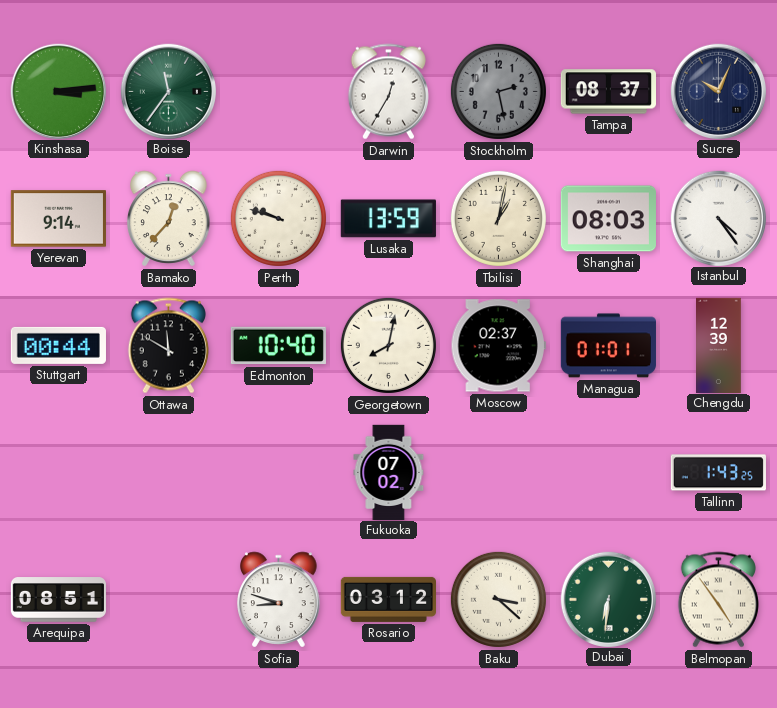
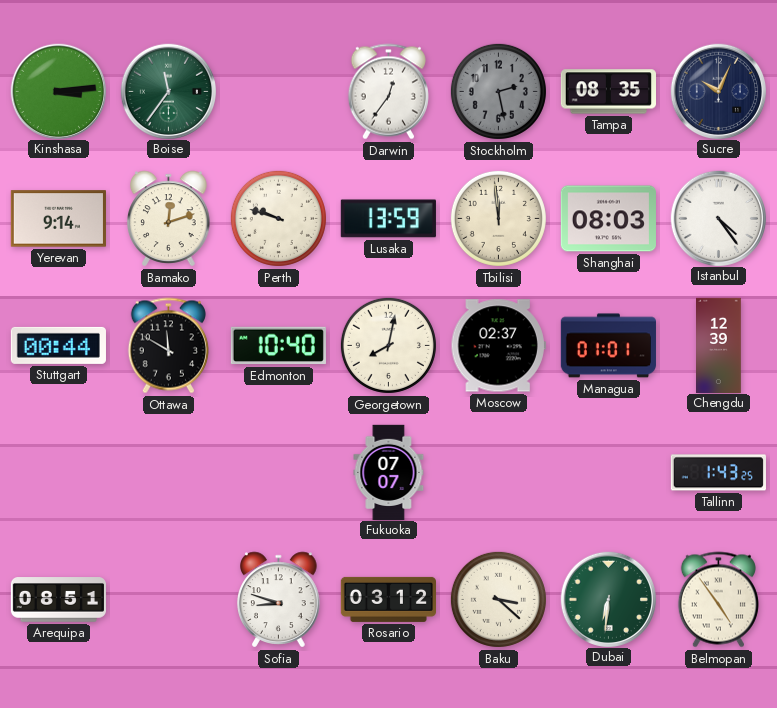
Darwin: 12:35 -> 12:36
Tampa: 08:37 -> 08:35
Bamako: 12:37 -> 12:12
Tbilisi: 1:02 -> 11:59
Fukuoka: 07:02 -> 07:07
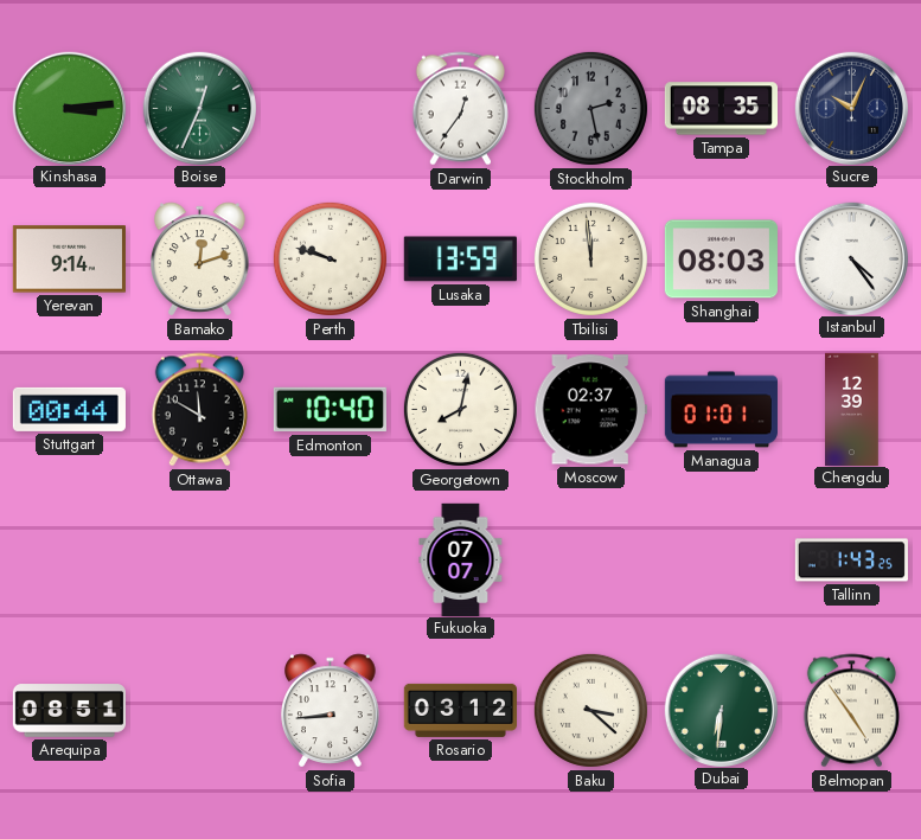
Boise: 11:36 -> 12:34
Sofia: 8:48 -> 8:44
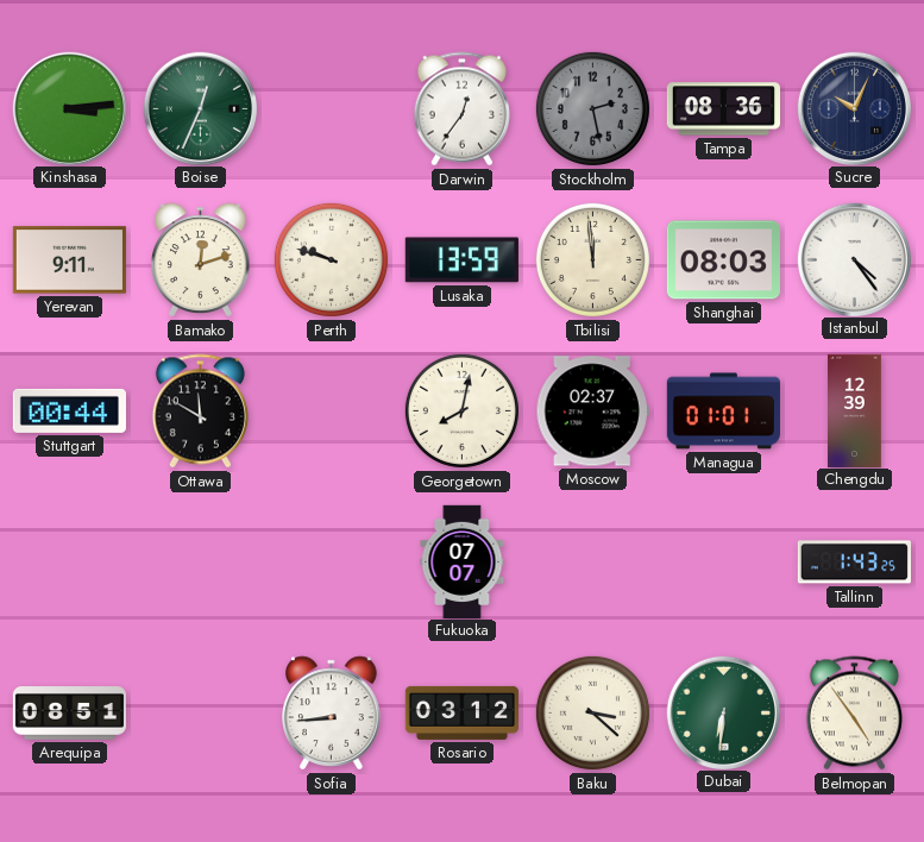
Tampa: 08:35 -> 08:36
Yerevan: 9:14 -> 9:11
Edmonton: 10:40 -> none
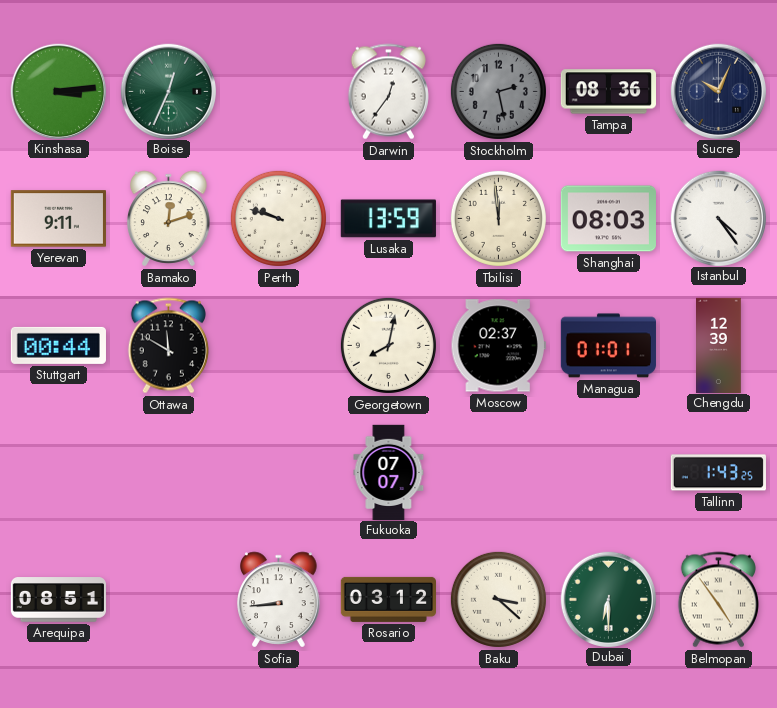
Dubai: 6:31 -> 6:30
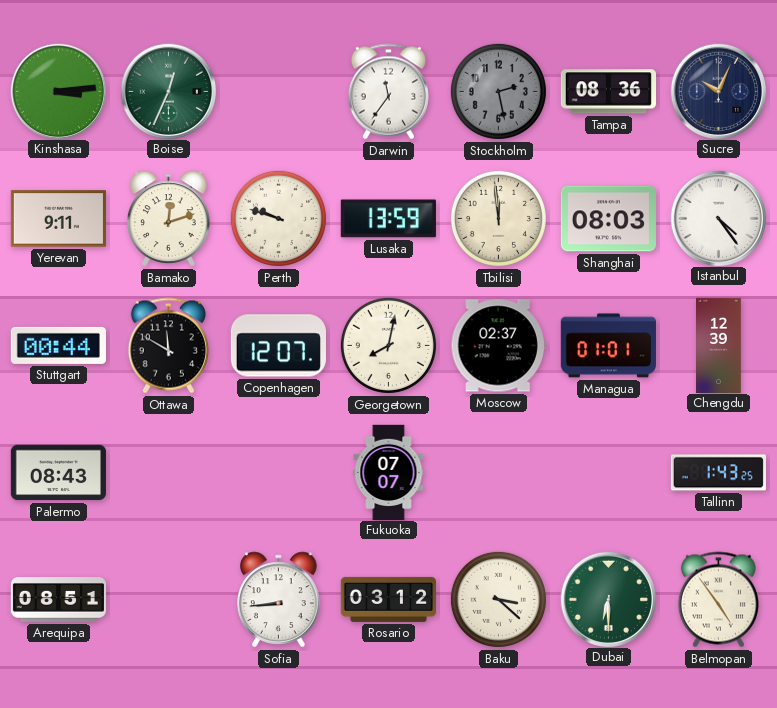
Darwin: 12:36 -> 11:36
Copenhagen: none -> 12:07
Palermo: none -> 08:43
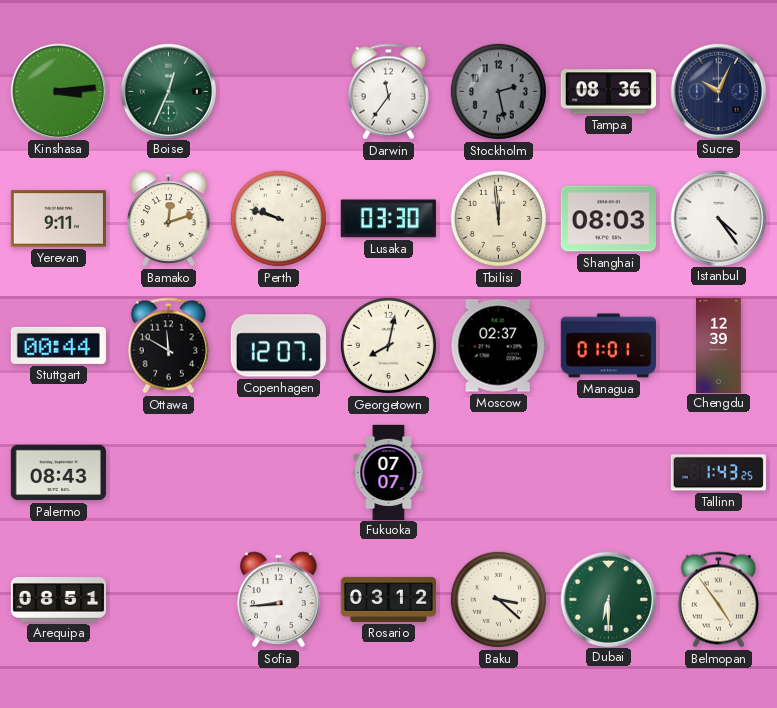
Lusaka: 13:59 -> 03:30
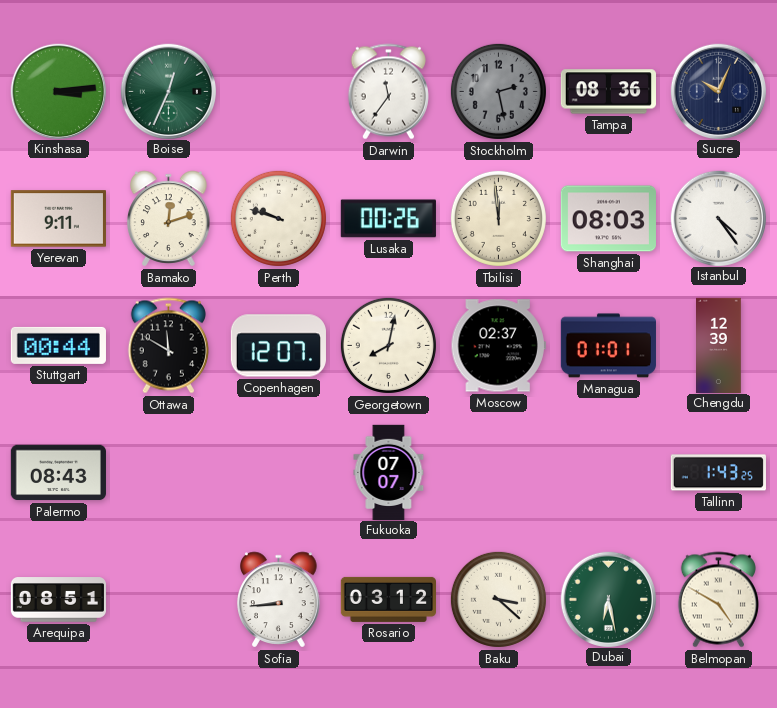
Lusaka: 03:30 -> 00:26
Dubai: 6:30 -> 6:28
Belmopan: 4:54 -> 4:50
